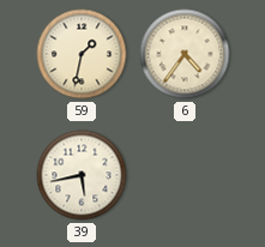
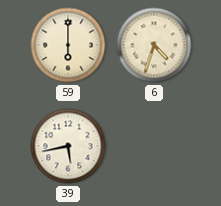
59: 1:32 -> 6:00
6: 4:36 -> 4:33
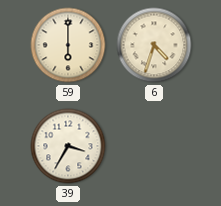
39: 5:43 -> 3:35
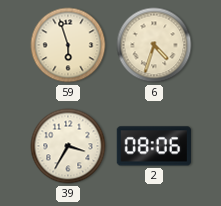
59: 6:00 -> 5:57
2: none -> 08:06
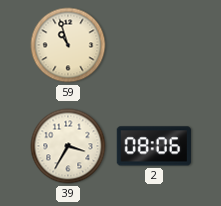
59: 5:57 -> 10:57
6: 4:33 -> none
